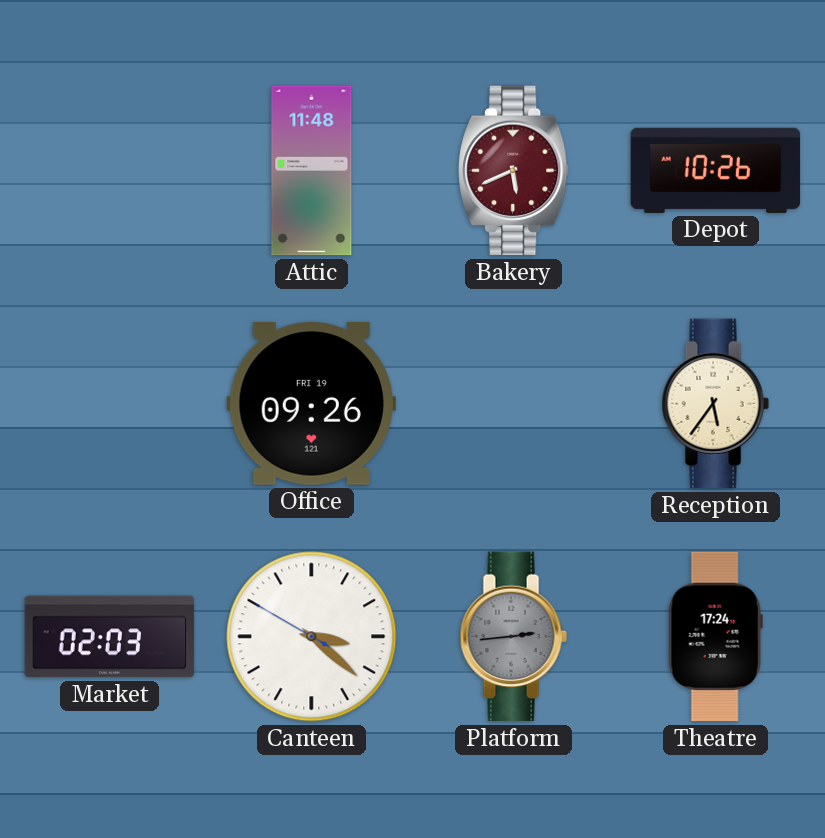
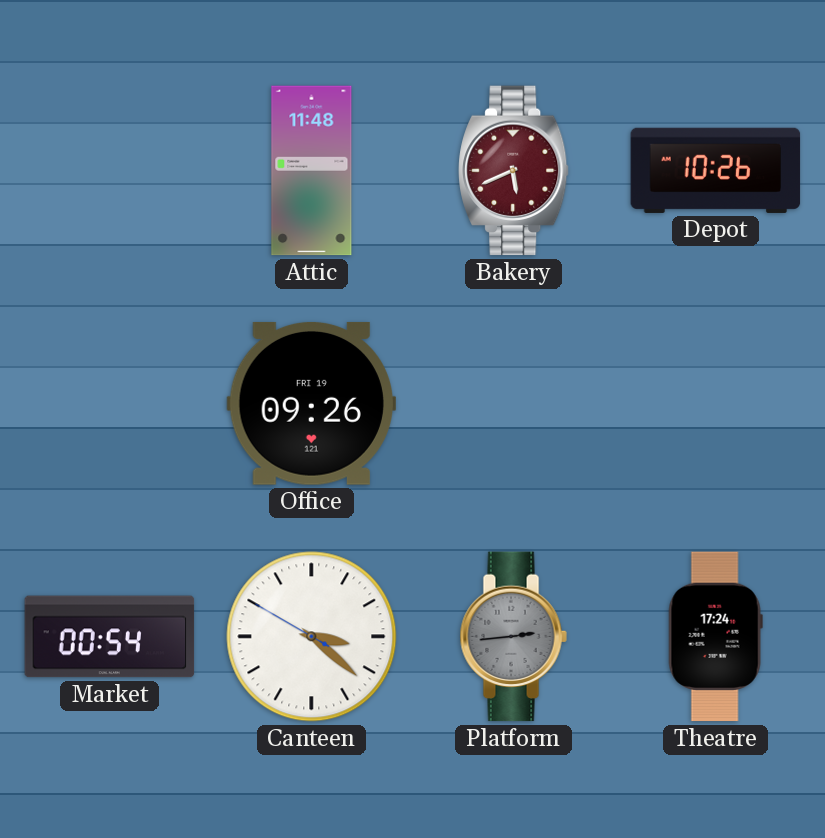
Reception: 5:36 -> none
Market: 02:03 -> 00:54
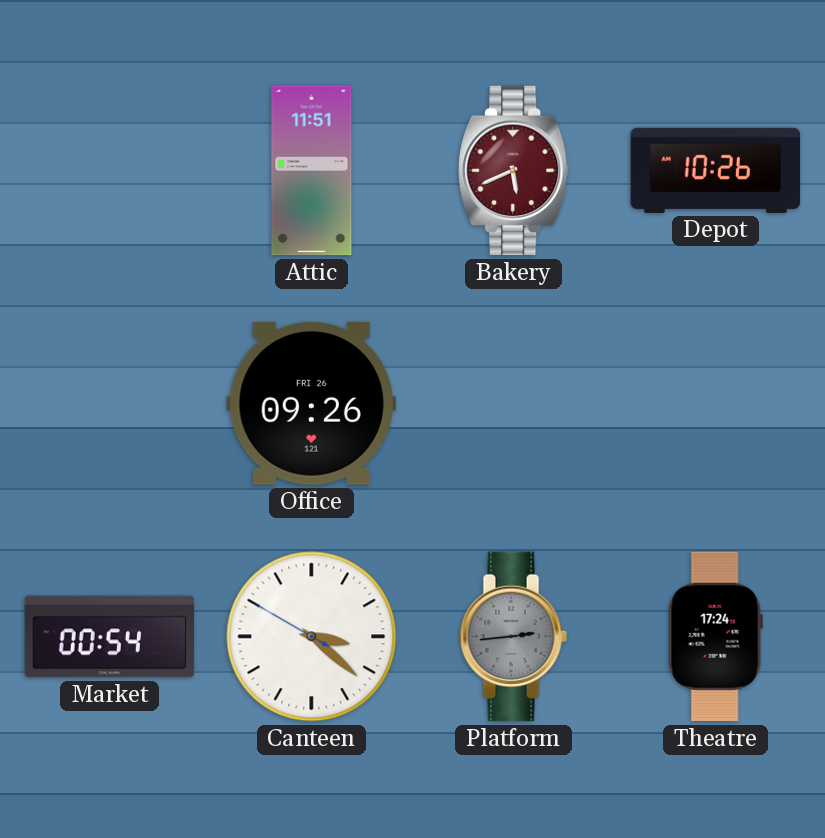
Attic: 11:48 -> 11:51
Office date: FRI 19 -> FRI 26
